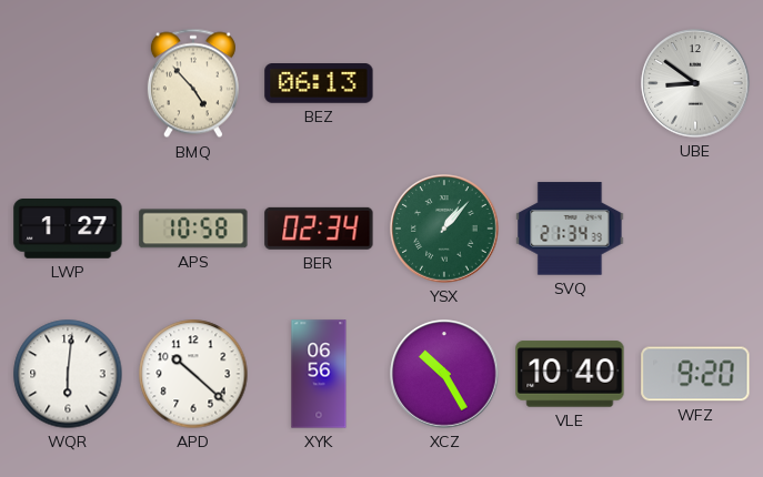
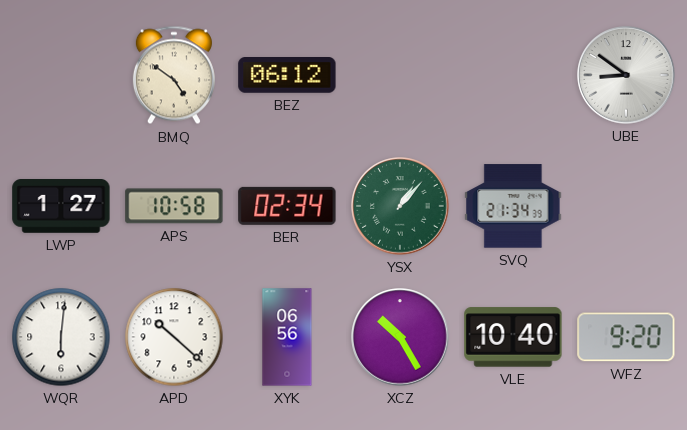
BMQ: 4:53 -> 4:51
BEZ: 06:13 -> 06:12
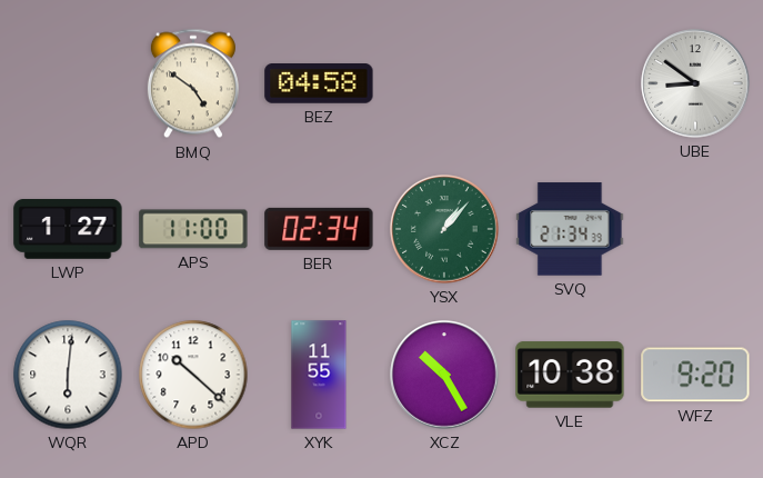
BEZ: 06:12 -> 04:58
APS: 10:58 -> 11:00
XYK: 06:56 -> 11:55
VLE: 10:40 -> 10:38
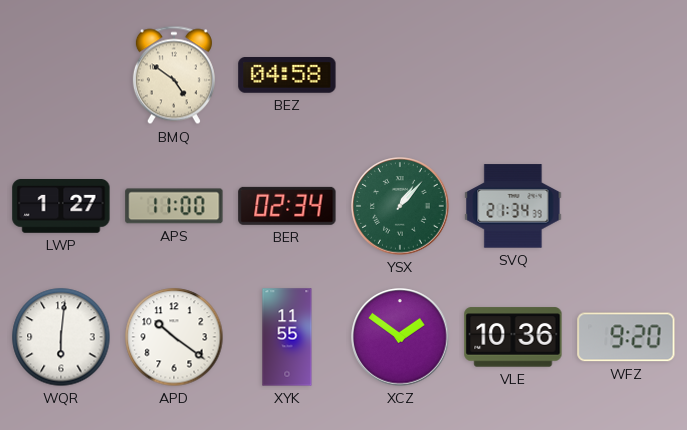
UBE: 8:51 -> none
APD: 10:22 -> 10:21
XCZ: 10:25 -> 1:51
VLE: 10:38 -> 10:36
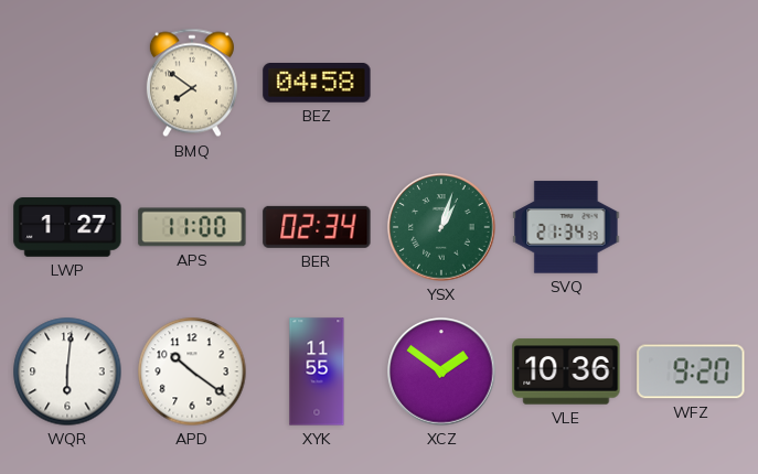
BMQ: 4:51 -> 7:51
YSX: 1:07 -> 1:03
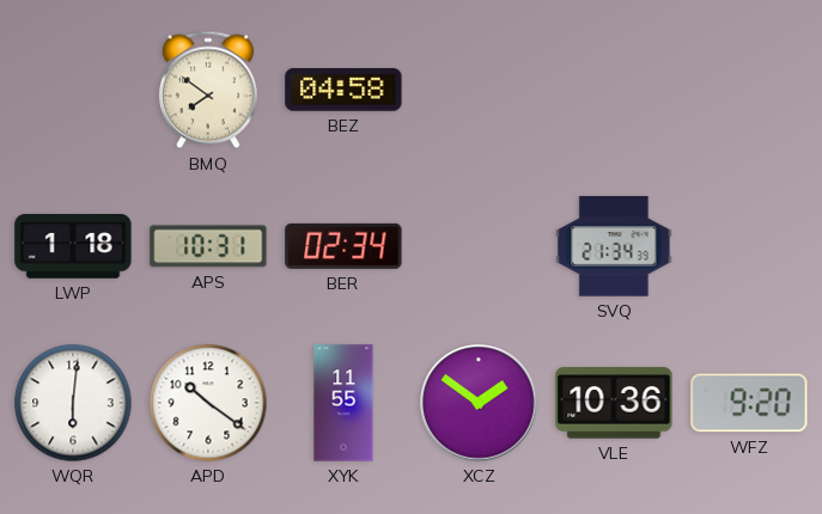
LWP: 1:27 -> 1:18
APS: 11:00 -> 10:31
YSX: 1:03 -> none
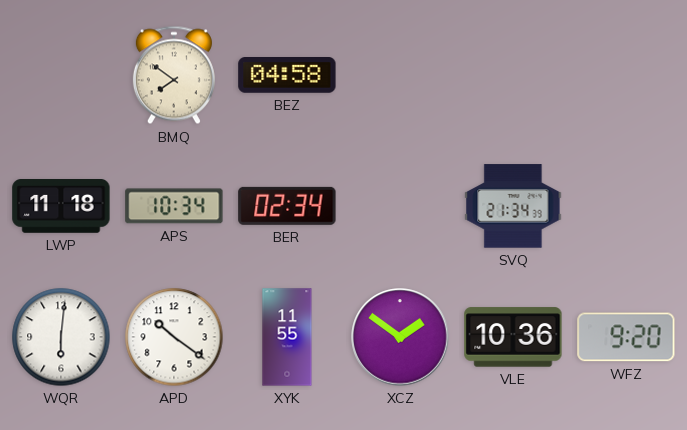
LWP: 1:18 -> 11:18
APS: 10:31 -> 10:34
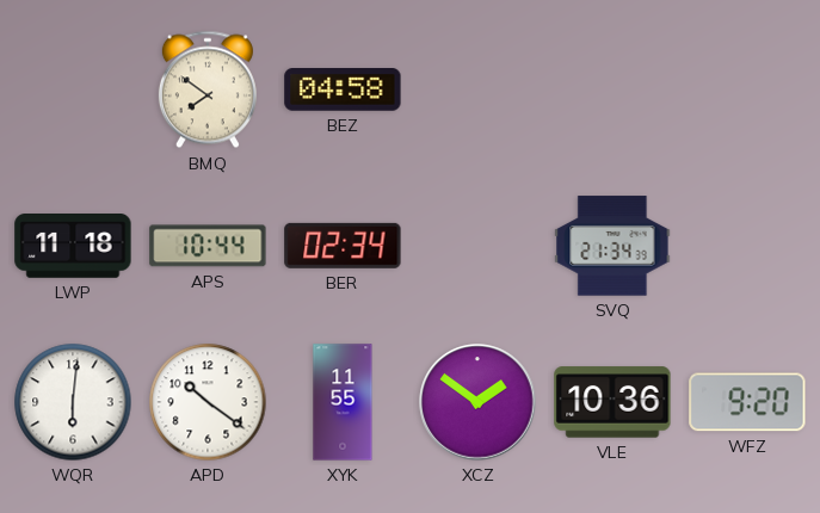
APS: 10:34 -> 10:44
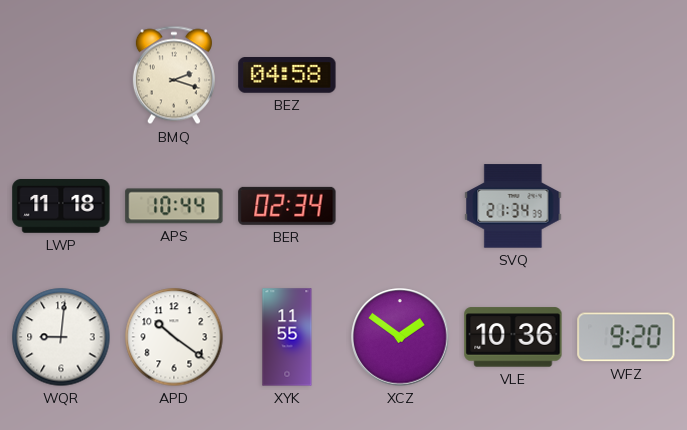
BMQ: 7:51 -> 2:18
WQR: 6:01 -> 9:01
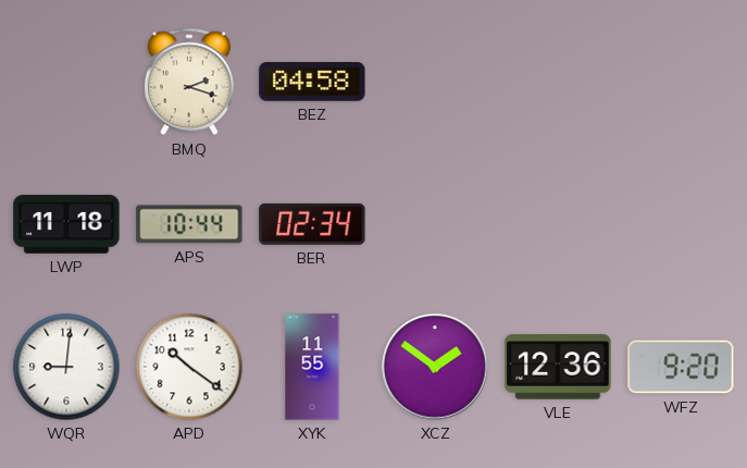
SVQ: 21:34 -> none
VLE: 10:36 -> 12:36
